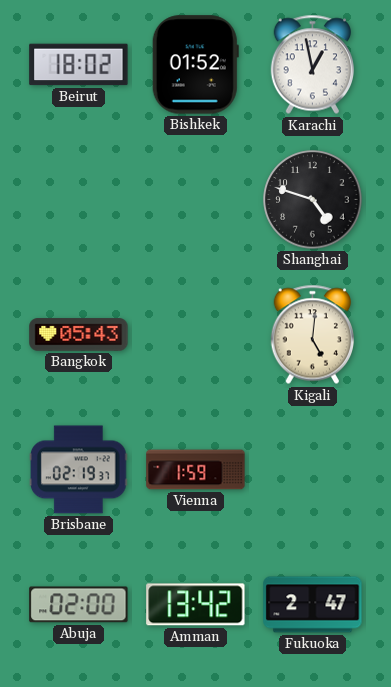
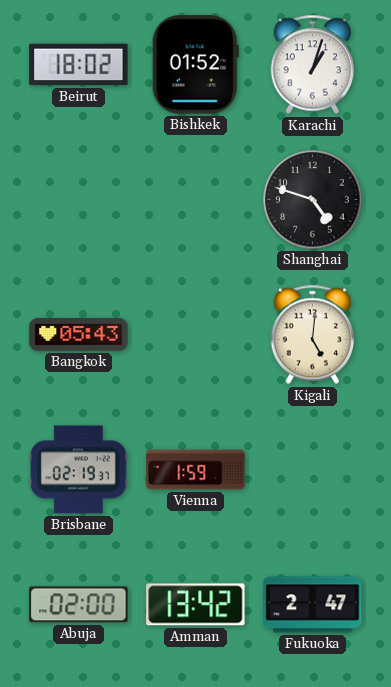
Karachi: 12:58 -> 1:03
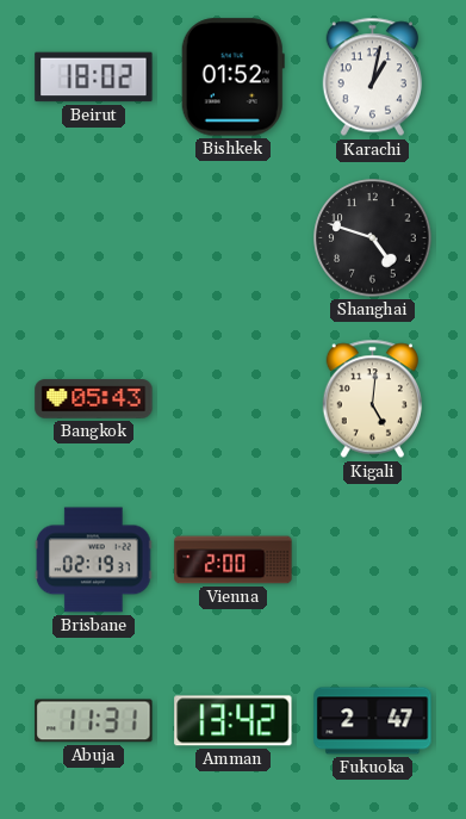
Karachi: 1:03 -> 1:02
Vienna: 1:59 -> 2:00
Abuja: 02:00 -> 11:31
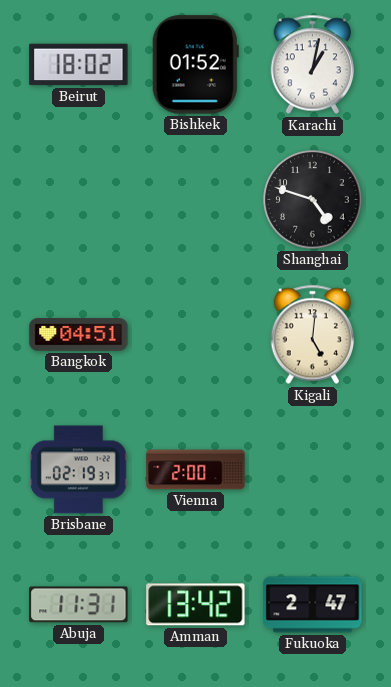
Bangkok: 05:43 -> 04:51
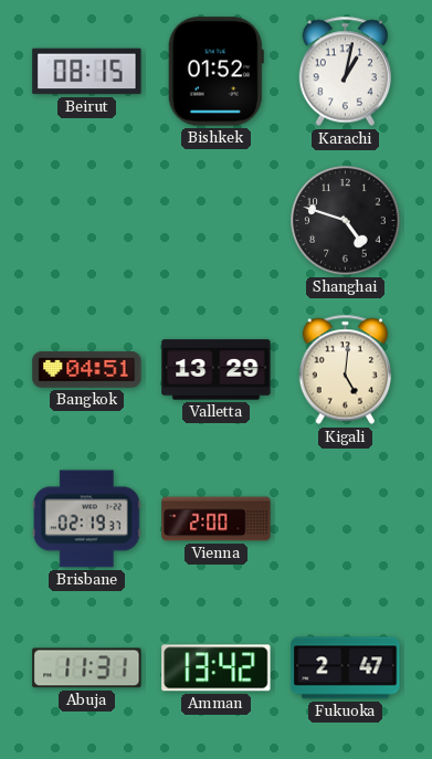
Beirut: 18:02 -> 08:15
Valletta: none -> 13:29
